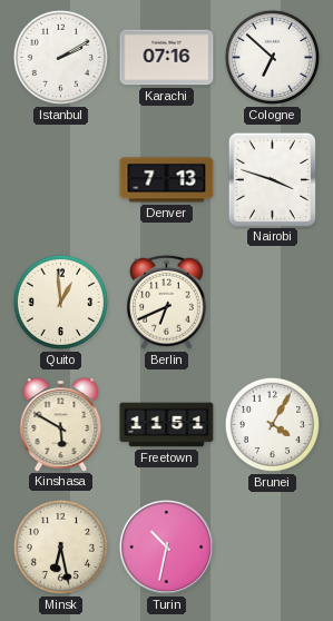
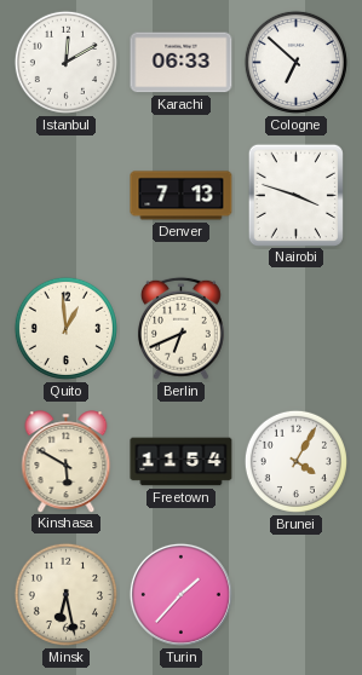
Istanbul: 2:10 -> 12:10
Karachi: 07:16 -> 06:33
Freetown: 11:51 -> 11:54
Turin: 10:32 -> 1:37
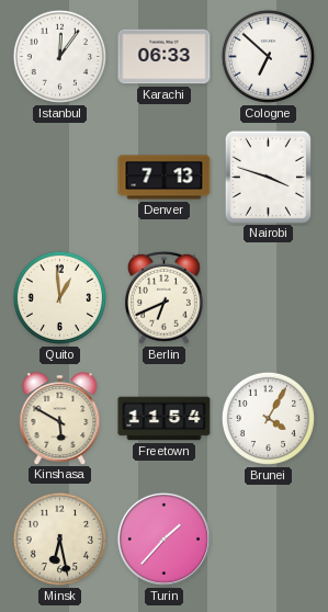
Istanbul: 12:10 -> 12:06
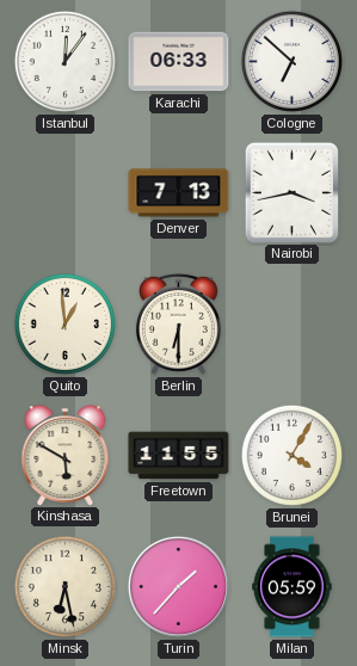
Nairobi: 3:48 -> 3:43
Berlin: 6:41 -> 6:30
Freetown: 11:54 -> 11:55
Milan: none -> 05:59
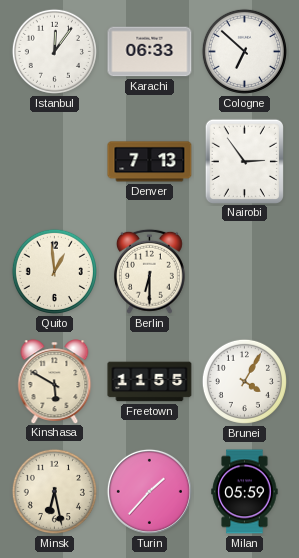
Nairobi: 3:43 -> 2:54
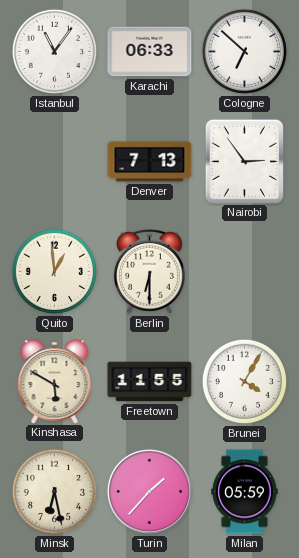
Istanbul: 12:06 -> 11:06
